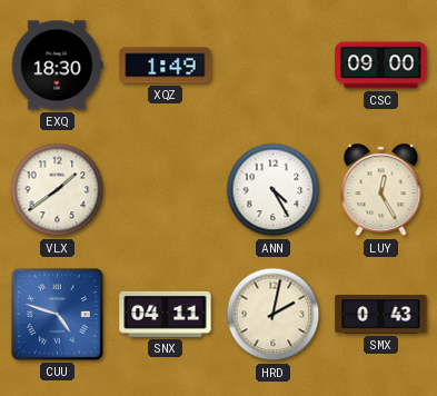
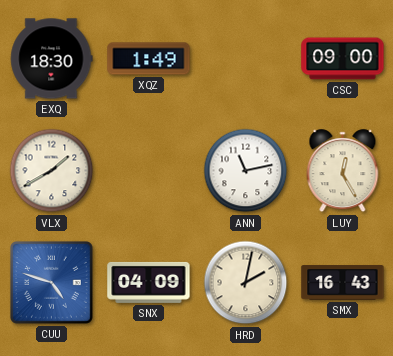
VLX: 1:39 -> 1:40
ANN: 4:25 -> 11:13
SNX: 04:11 -> 04:09
SMX: 0:43 -> 16:43
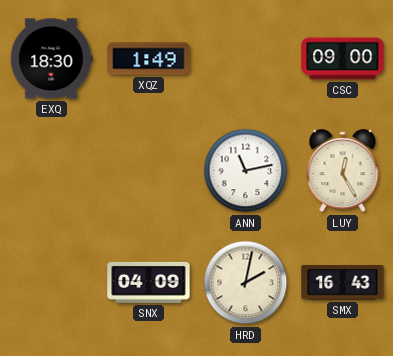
VLX: 1:40 -> none
CUU: 4:48 -> none
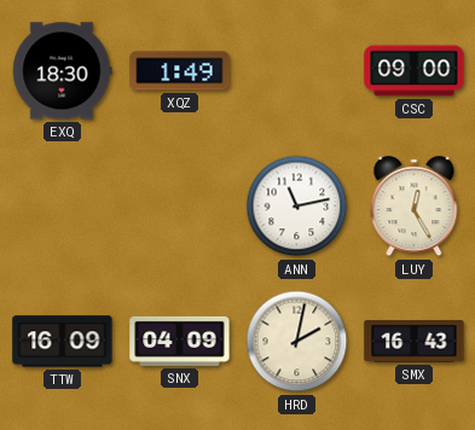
TTW: none -> 16:09
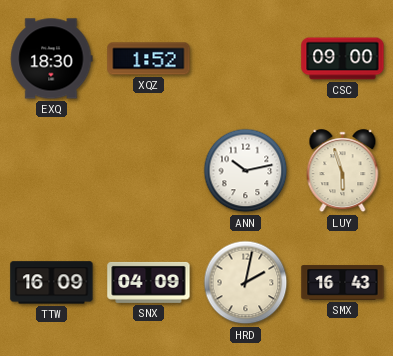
XQZ: 1:49 -> 1:52
ANN: 11:13 -> 10:13
LUY: 12:25 -> 5:57
